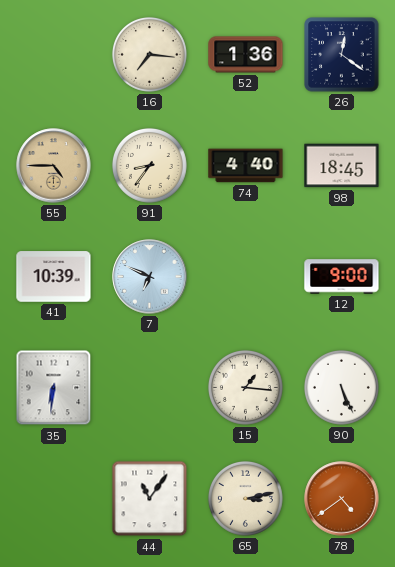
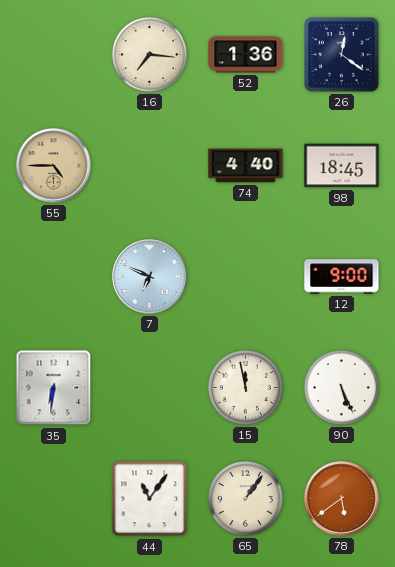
91: 8:36 -> none
41: 10:39 -> none
15: 1:16 -> 11:58
65: 3:13 -> 1:06
78: 4:39 -> 5:39
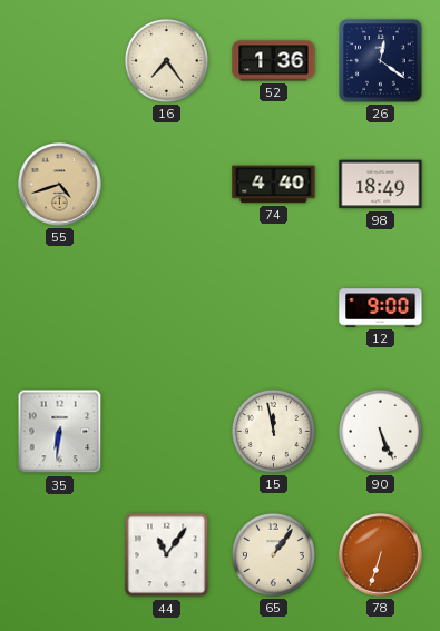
16: 7:16 -> 7:24
55: 4:45 -> 4:42
98: 18:45 -> 18:49
7: 6:49 -> none
78: 5:39 -> 6:33
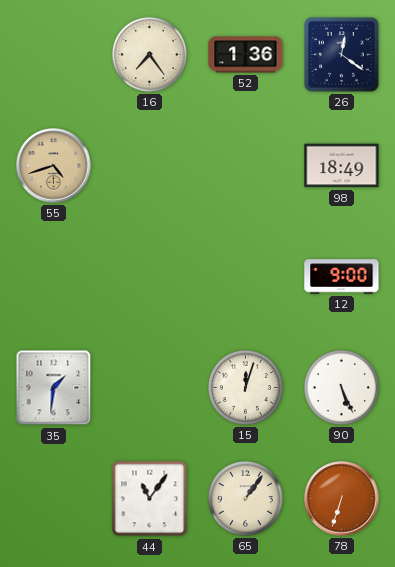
74: 4:40 -> none
35: 6:31 -> 1:31
15: 11:58 -> 12:03
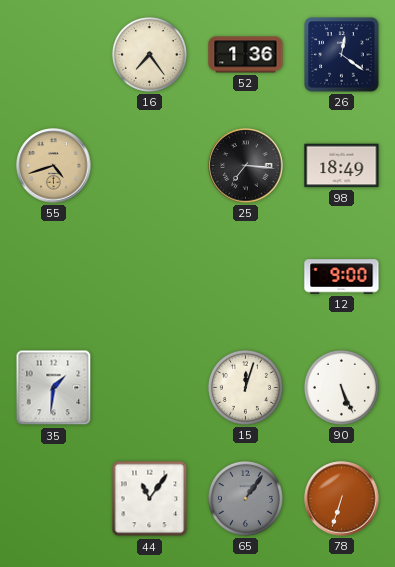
25: none -> 7:16
65 dial: cream -> grey
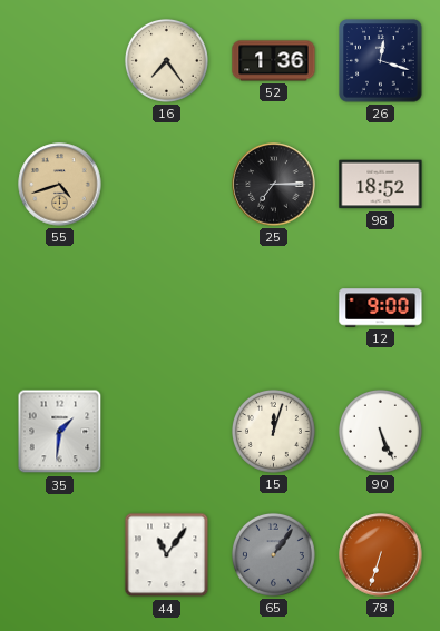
26: 12:21 -> 12:18
25: 7:16 -> 7:15
98: 18:49 -> 18:52
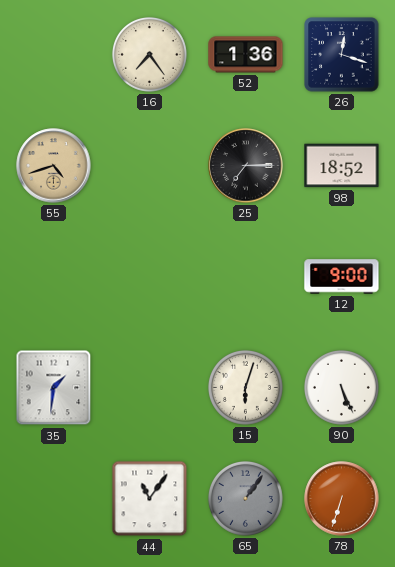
15: 12:03 -> 6:03
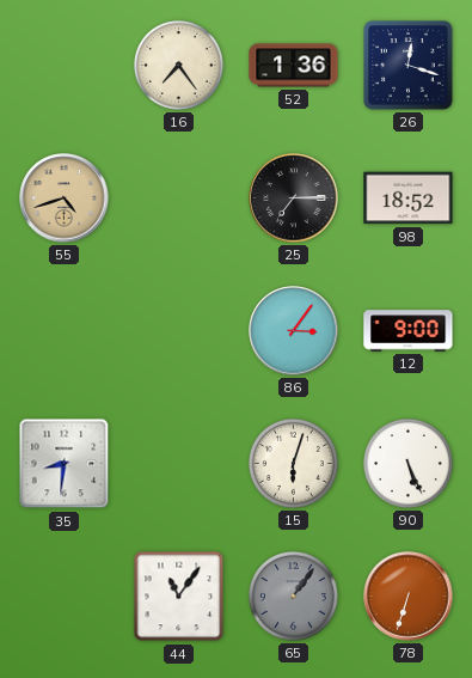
86: none -> 3:06
35: 1:31 -> 8:31
